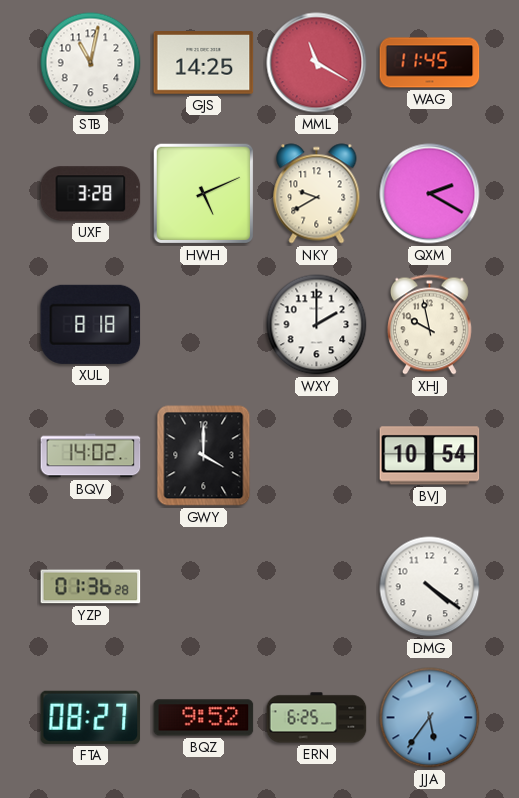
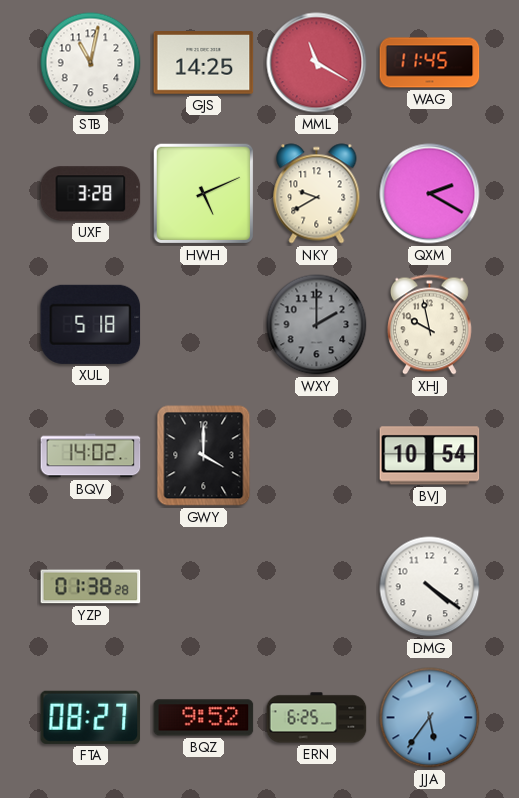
XUL: 8:18 -> 5:18
WXY dial: white -> grey
YZP: 01:36 -> 01:38
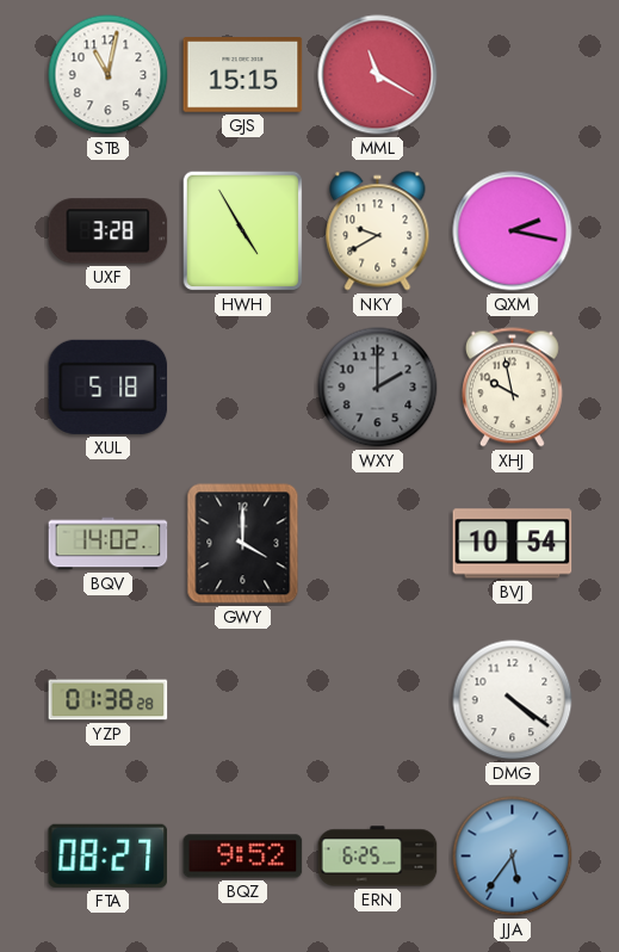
GJS: 14:25 -> 15:15
WAG: 11:45 -> none
HWH: 5:11 -> 4:55
QXM: 2:20 -> 2:17
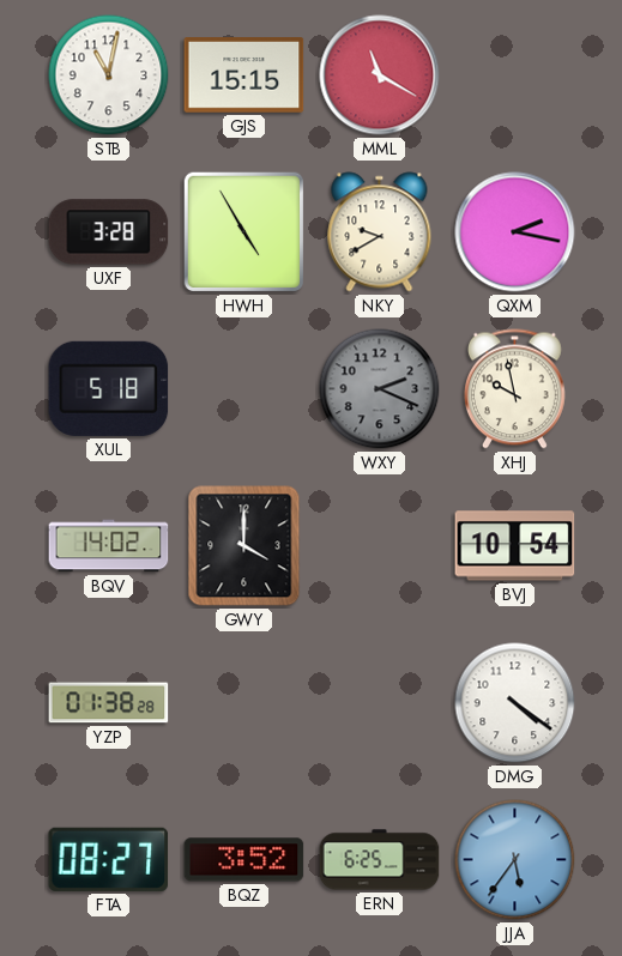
WXY: 2:00 -> 2:19
BQZ: 9:52 -> 3:52
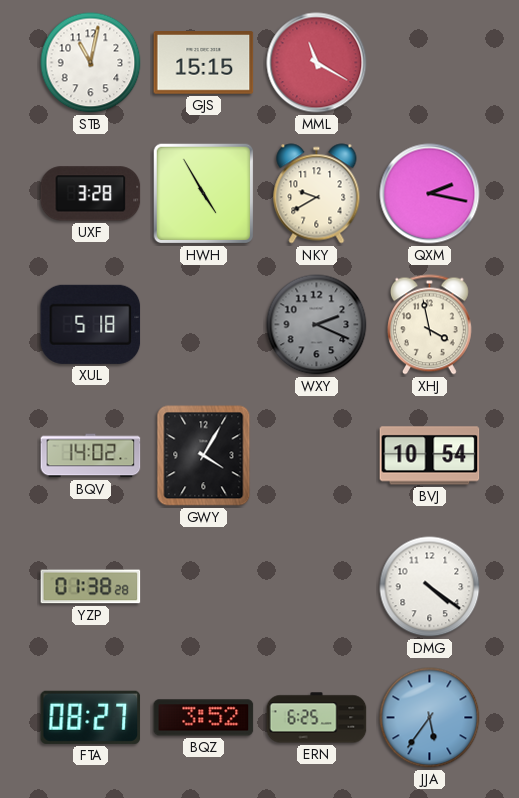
XHJ: 9:58 -> 3:58
GWY: 4:00 -> 4:05
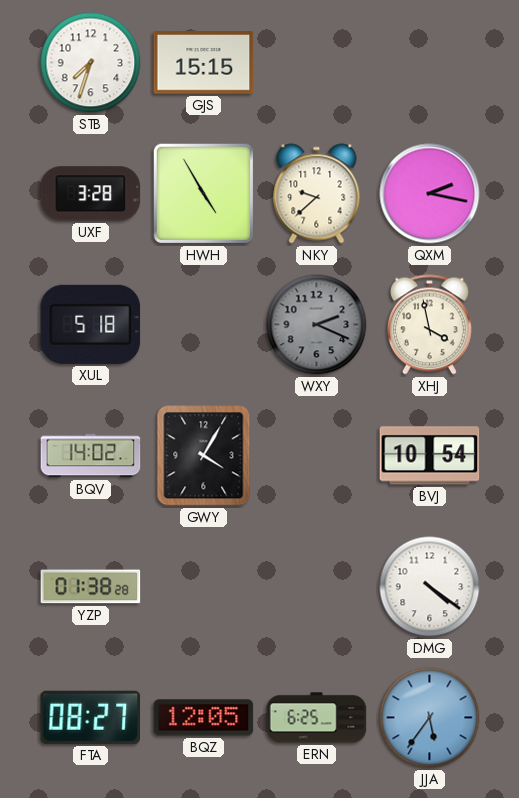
STB: 11:02 -> 7:33
MML: 11:20 -> none
NKY: 9:40 -> 9:38
BQZ: 3:52 -> 12:05
